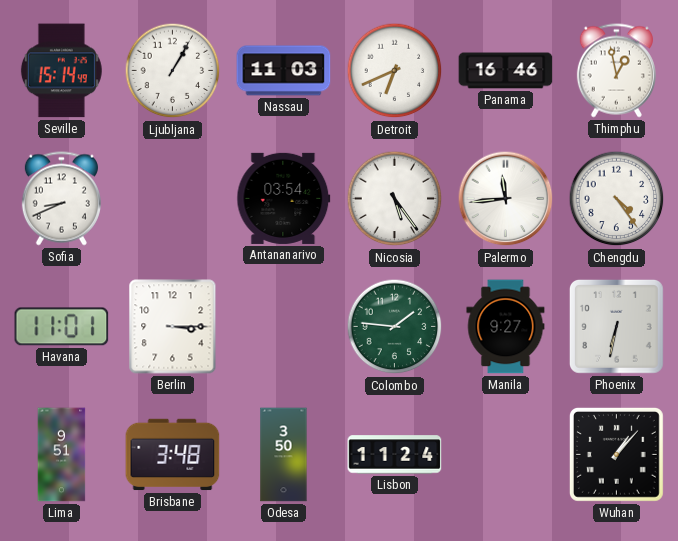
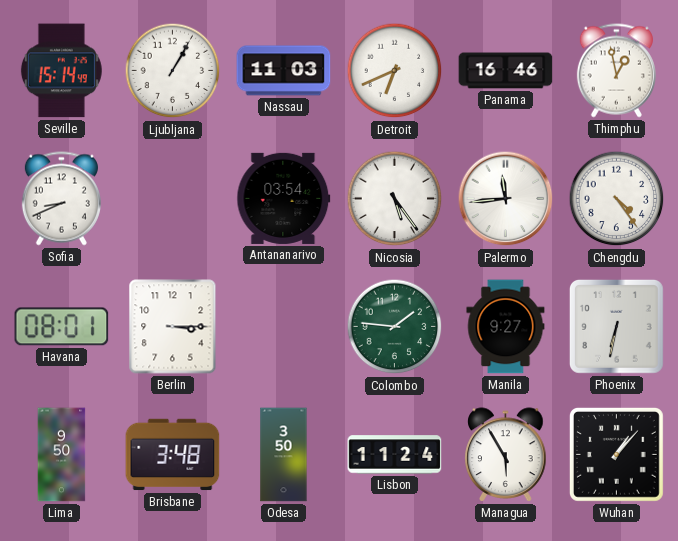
Havana: 11:01 -> 08:01
Lima: 9:51 -> 9:50
Managua: none -> 5:55
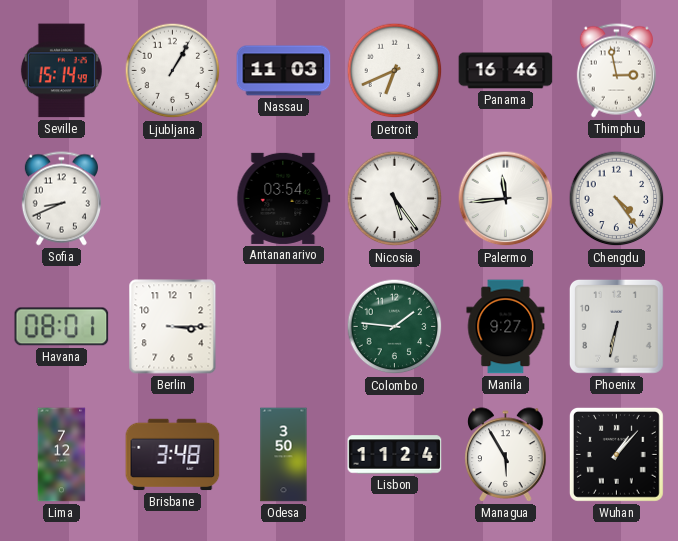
Thimphu: 12:58 -> 2:58
Lima: 9:50 -> 7:12
